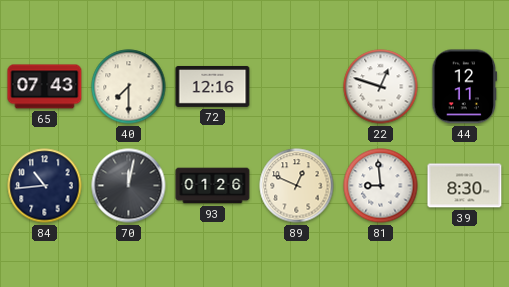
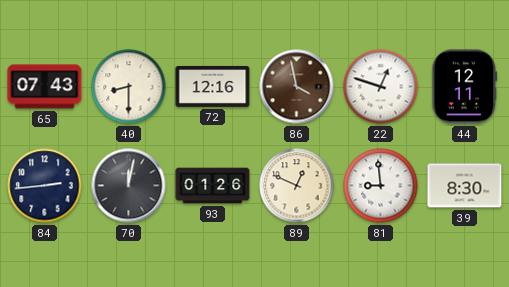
40: 7:30 -> 8:30
86: none -> 3:58
84: 10:44 -> 2:44
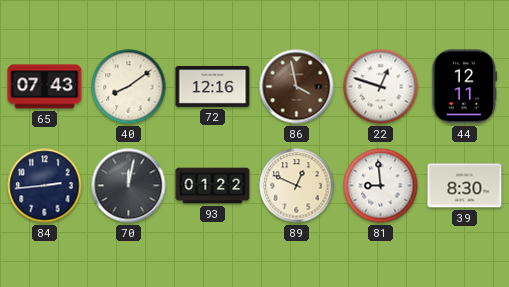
40: 8:30 -> 8:09
93: 01:26 -> 01:22
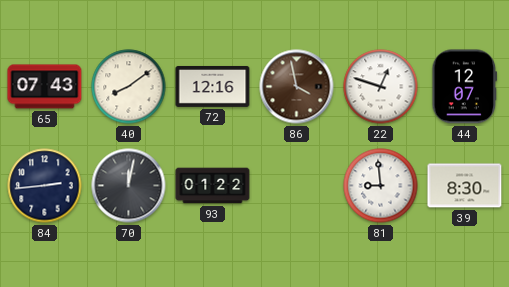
44: 12:11 -> 12:07
89: 12:49 -> none
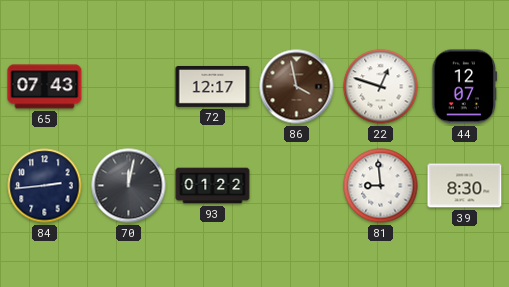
40: 8:09 -> none
72: 12:16 -> 12:17
